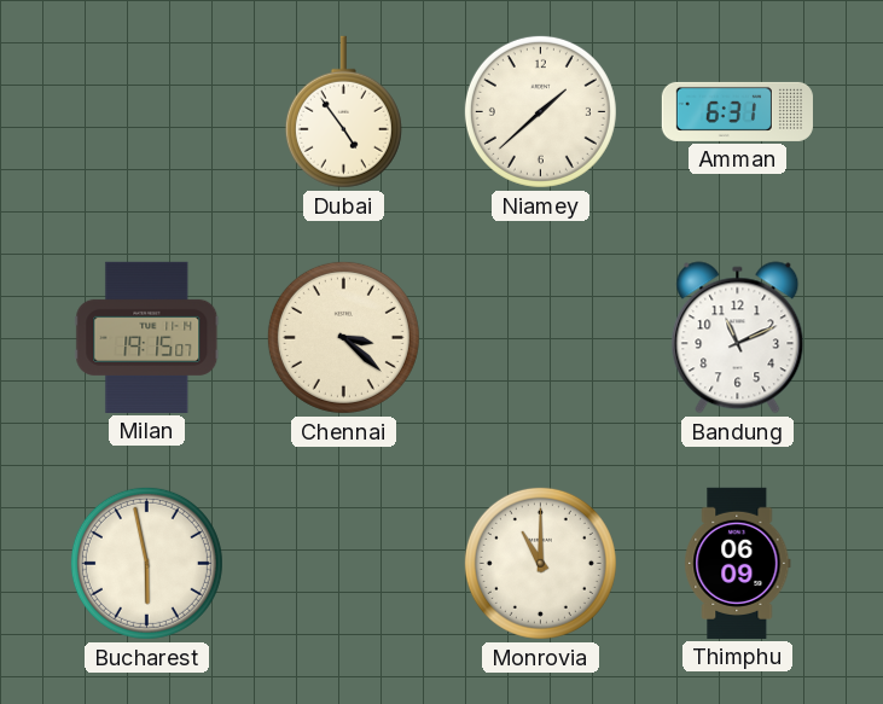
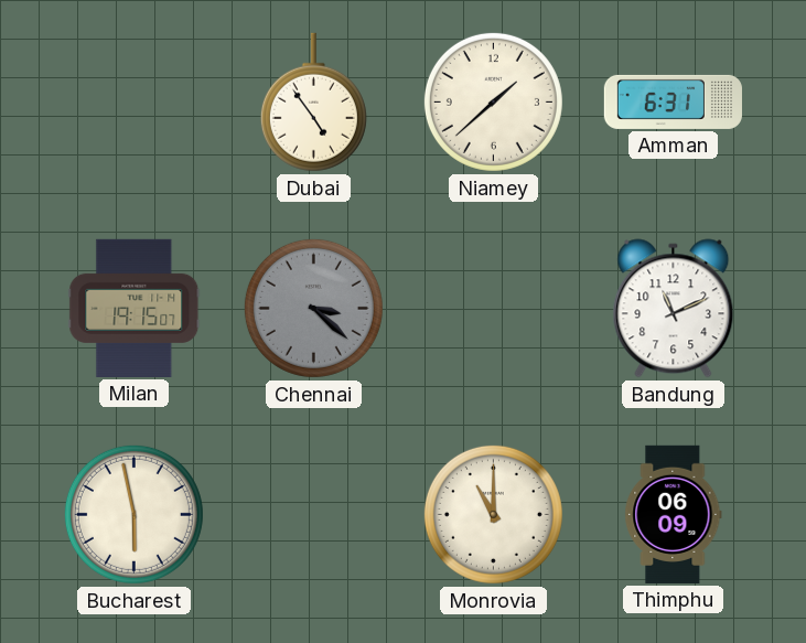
Chennai dial: cream -> grey
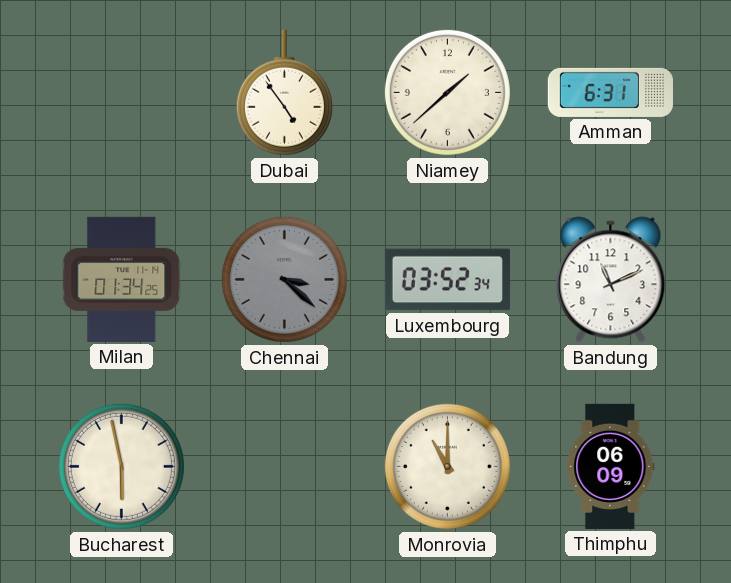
Milan: 19:15 -> 01:34
Luxembourg: none -> 03:52
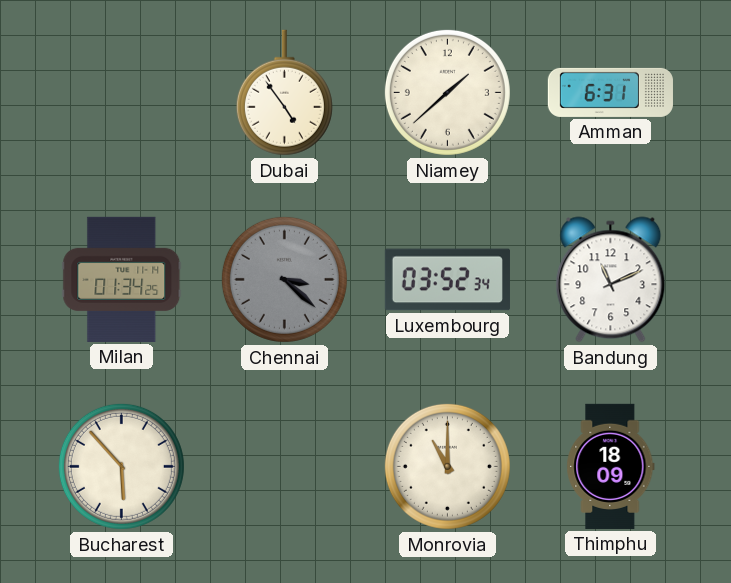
Bucharest: 5:58 -> 5:53
Thimphu: 06:09 -> 18:09
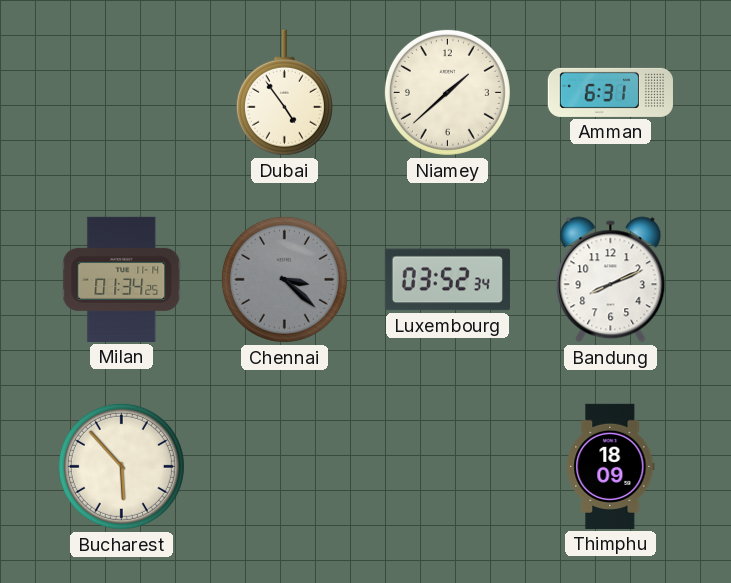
Bandung: 11:11 -> 8:11
Monrovia: 11:00 -> none
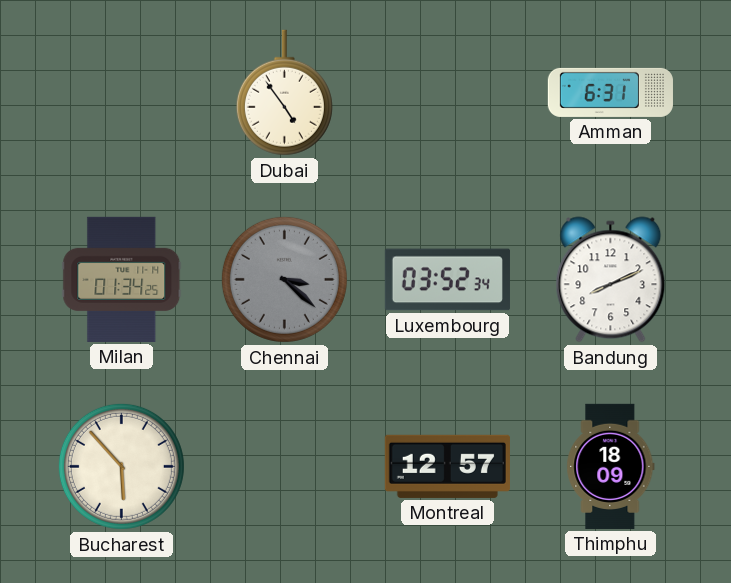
Niamey: 1:38 -> none
Montreal: none -> 12:57
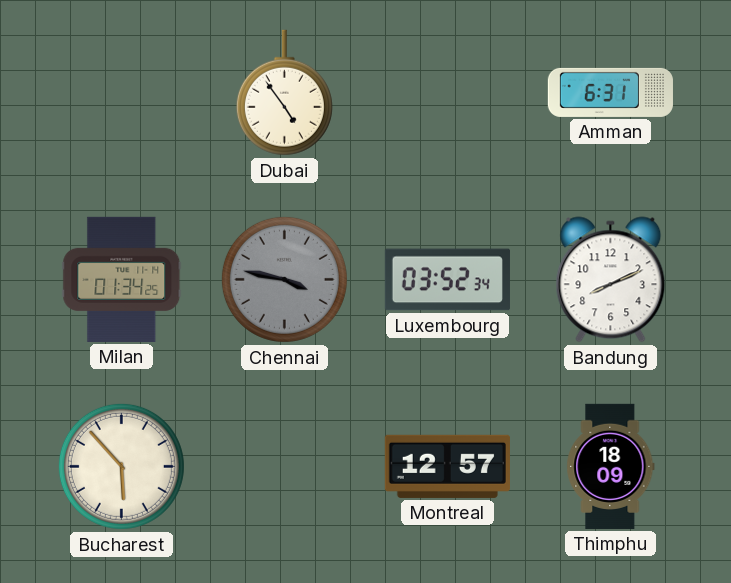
Chennai: 3:22 -> 3:47
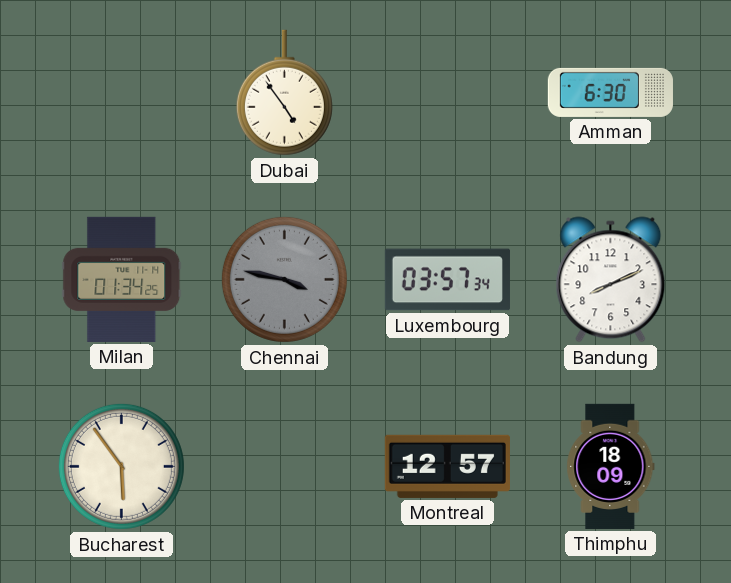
Amman: 6:31 -> 6:30
Luxembourg: 03:52 -> 03:57
Bucharest: 5:53 -> 5:54
